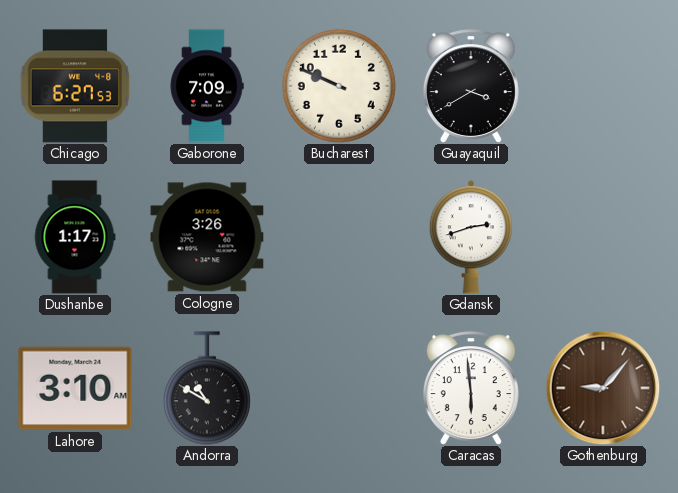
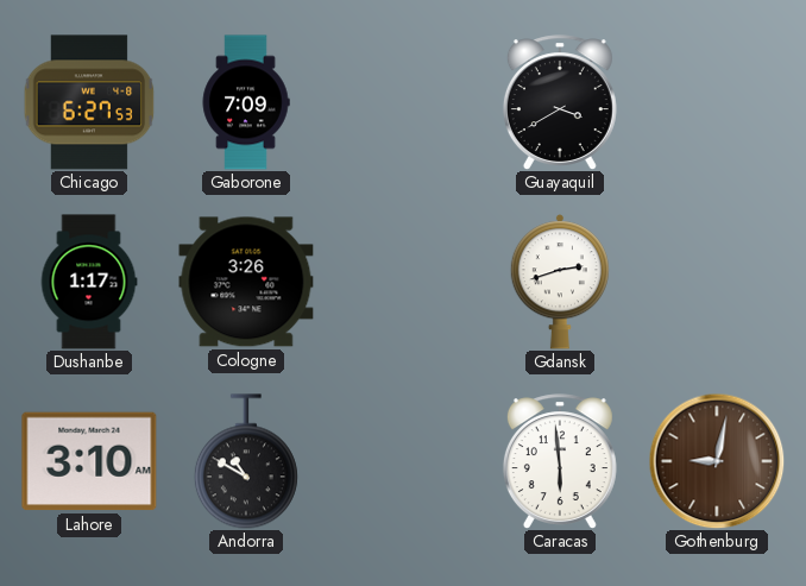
Bucharest: 9:49 -> none
Gothenburg: 9:07 -> 9:02
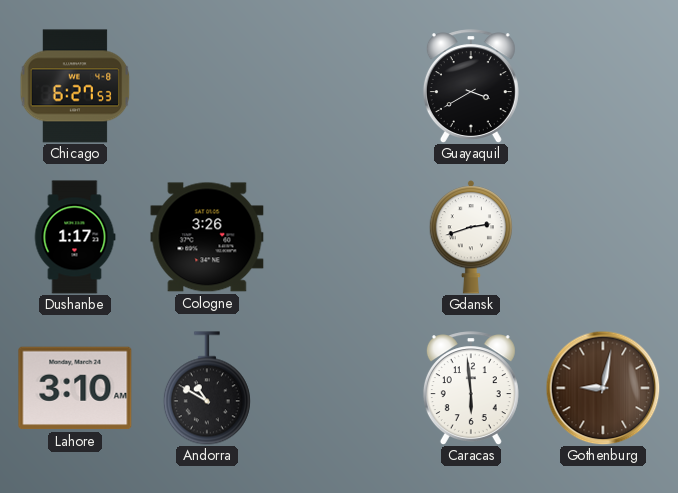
Gaborone: 7:09 -> none
